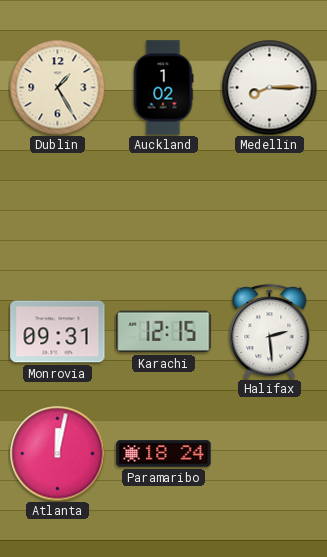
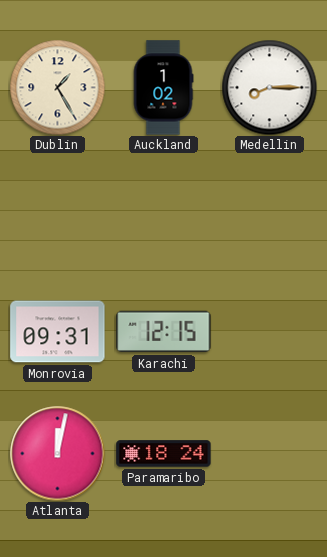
Halifax: 2:29 -> none
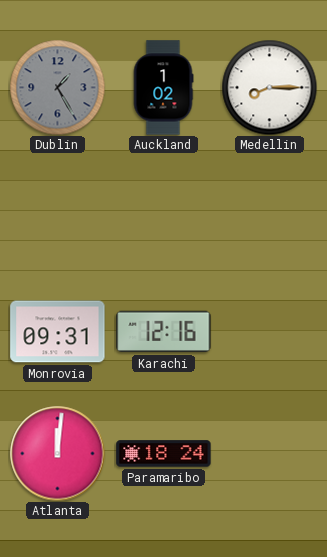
Dublin dial: cream -> grey
Karachi: 12:15 -> 12:16
Atlanta: 12:02 -> 12:01
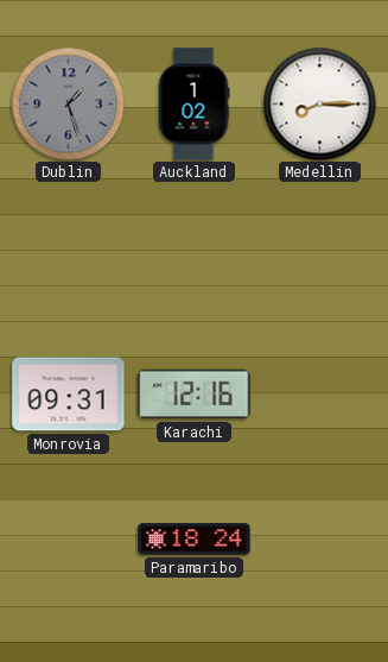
Dublin: 1:25 -> 1:27
Atlanta: 12:01 -> none
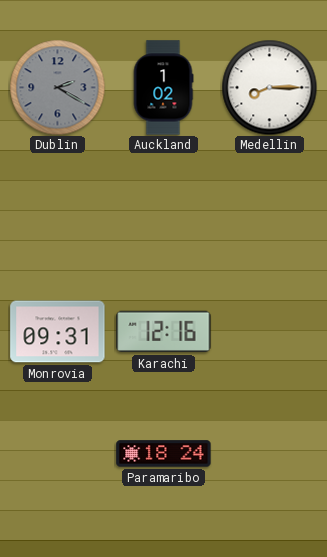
Dublin: 1:27 -> 2:20
